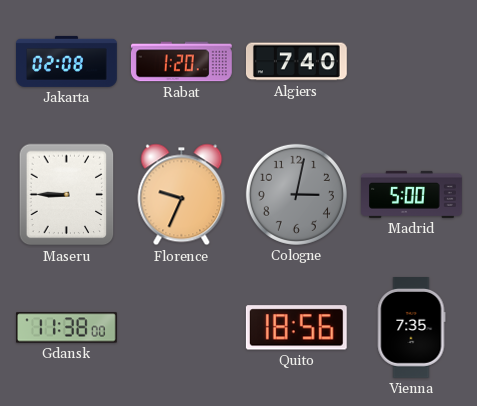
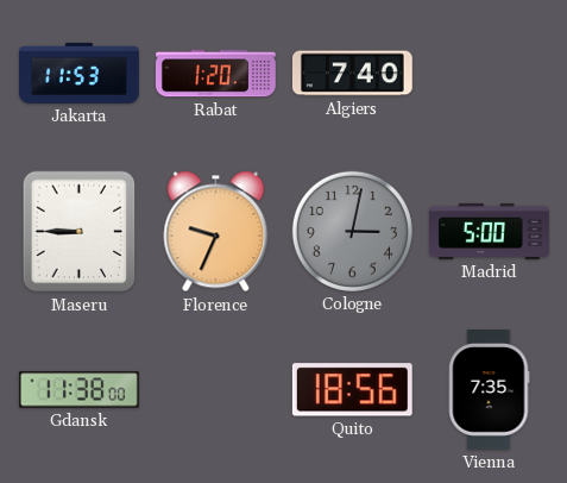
Jakarta: 02:08 -> 11:53
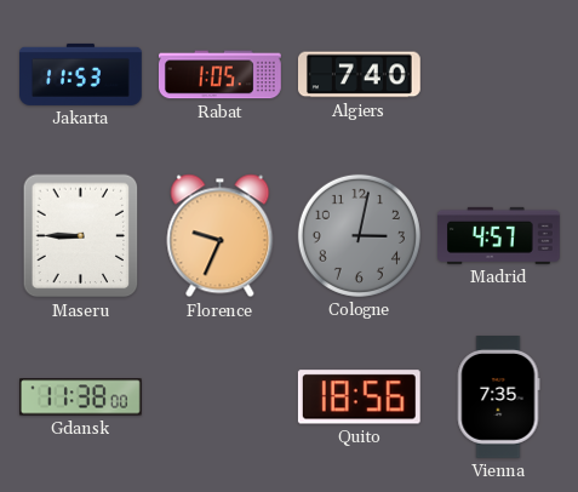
Rabat: 1:20 -> 1:05
Madrid: 5:00 -> 4:57
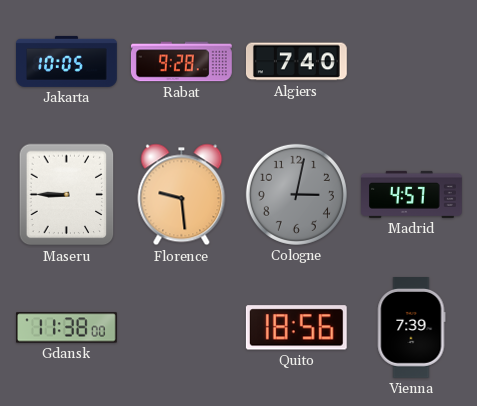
Jakarta: 11:53 -> 10:05
Rabat: 1:05 -> 9:28
Florence: 9:34 -> 9:29
Vienna: 7:35 -> 7:39
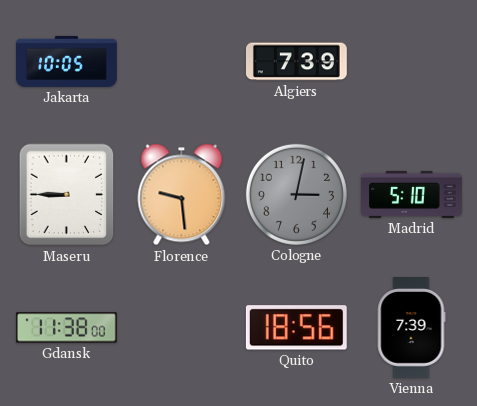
Rabat: 9:28 -> none
Algiers: 7:40 -> 7:39
Madrid: 4:57 -> 5:10
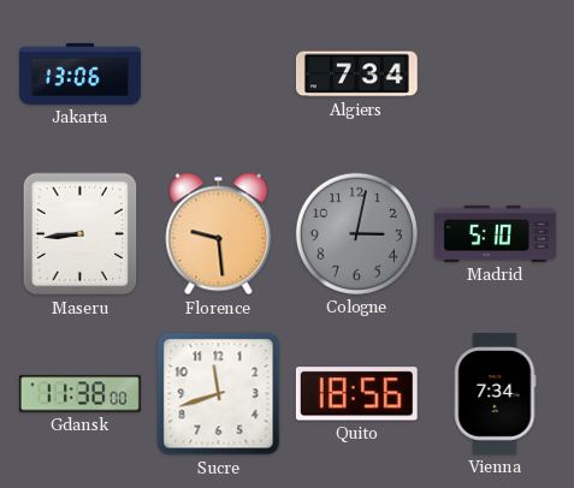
Jakarta: 10:05 -> 13:06
Algiers: 7:39 -> 7:34
Maseru: 8:45 -> 8:44
Sucre: none -> 11:42
Vienna: 7:39 -> 7:34
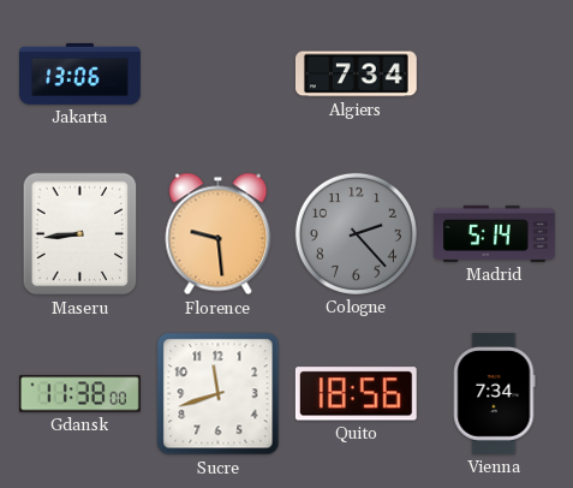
Cologne: 3:02 -> 2:23
Madrid: 5:10 -> 5:14
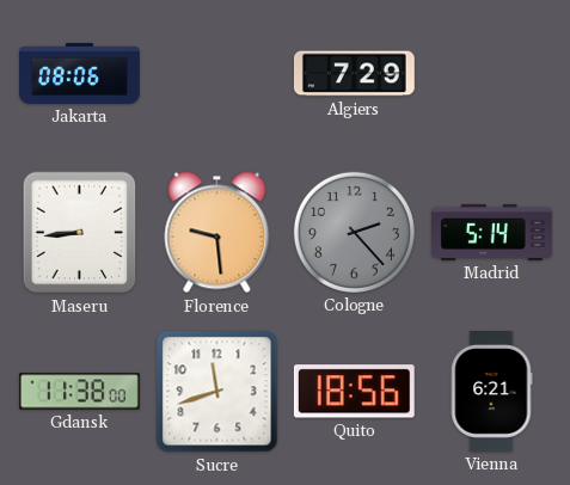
Jakarta: 13:06 -> 08:06
Algiers: 7:34 -> 7:29
Vienna: 7:34 -> 6:21
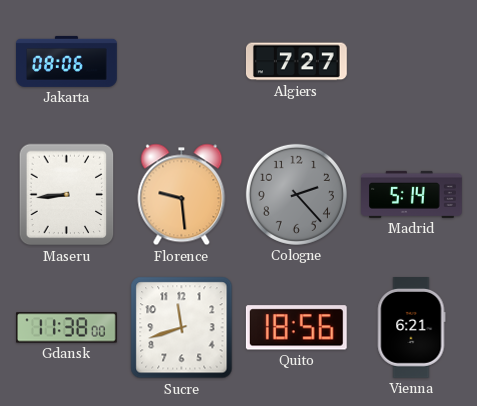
Algiers: 7:29 -> 7:27
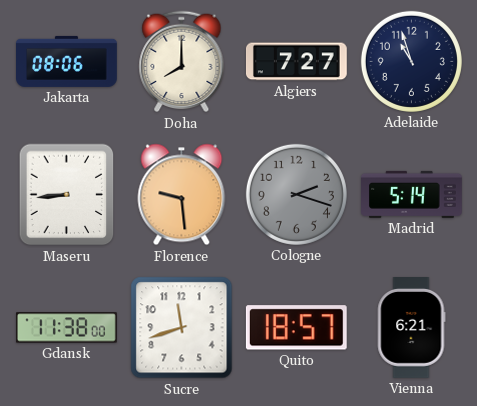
Doha: none -> 8:00
Adelaide: none -> 10:57
Cologne: 2:23 -> 2:18
Quito: 18:56 -> 18:57
